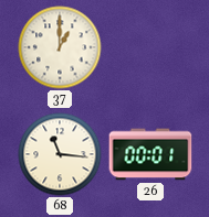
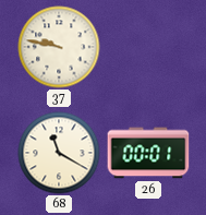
37: 1:00 -> 9:47
68: 11:16 -> 11:20
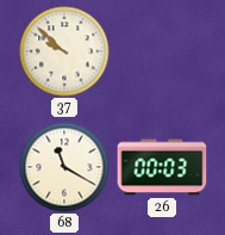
37: 9:47 -> 9:52
26: 00:01 -> 00:03
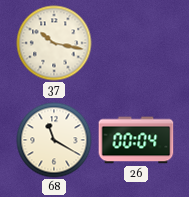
37: 9:52 -> 10:17
26: 00:03 -> 00:04
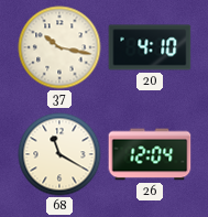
20: none -> 4:10
26: 00:04 -> 12:04
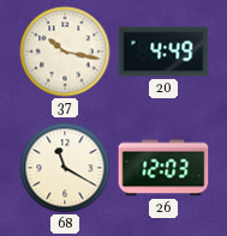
20: 4:10 -> 4:49
26: 12:04 -> 12:03
